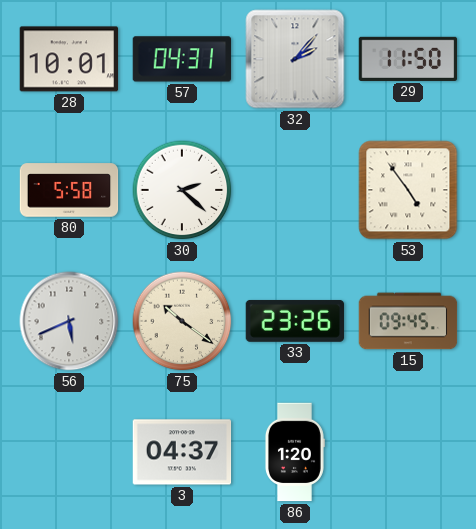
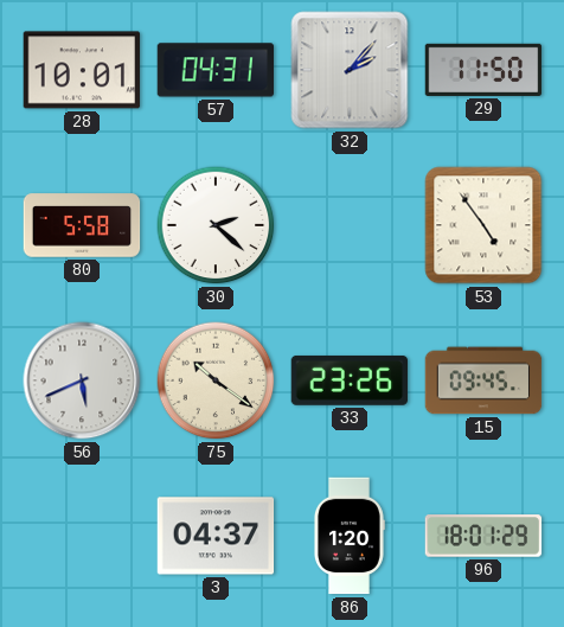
96: none -> 18:01
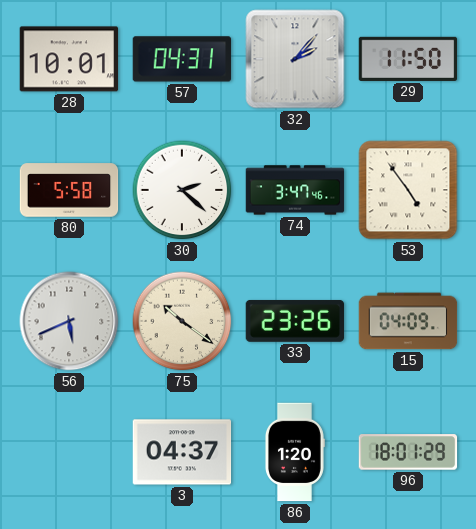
74: none -> 3:47
15: 09:45 -> 04:09
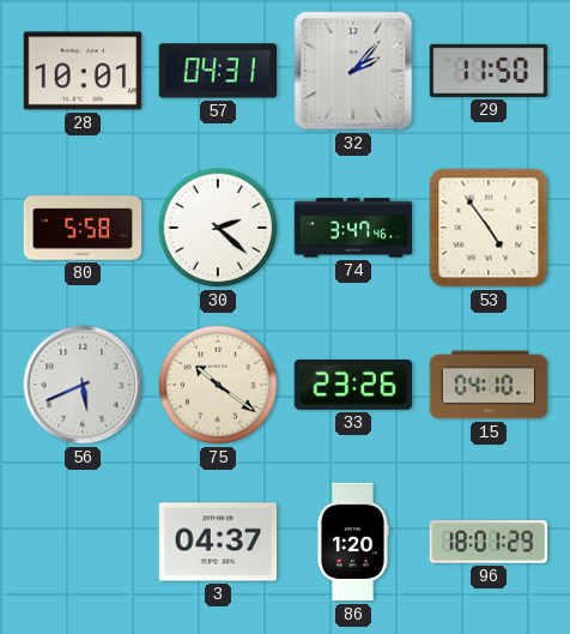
15: 04:09 -> 04:10
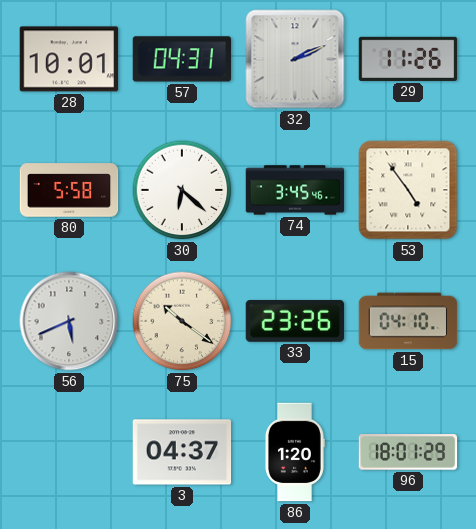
32: 2:07 -> 2:11
29: 11:50 -> 11:26
30: 2:22 -> 6:22
74: 3:47 -> 3:45
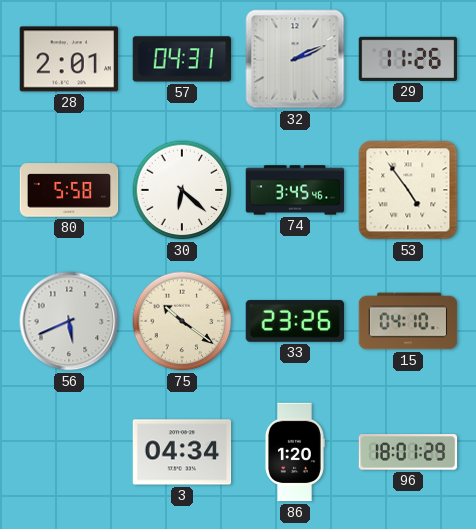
28: 10:01 -> 2:01
3: 04:37 -> 04:34
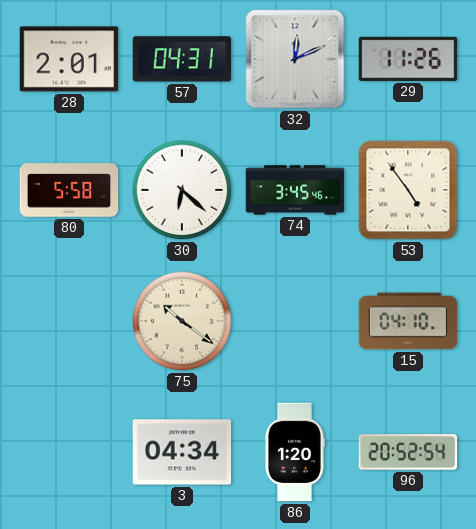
32: 2:11 -> 12:11
56: 5:41 -> none
33: 23:26 -> none
96: 18:01 -> 20:52
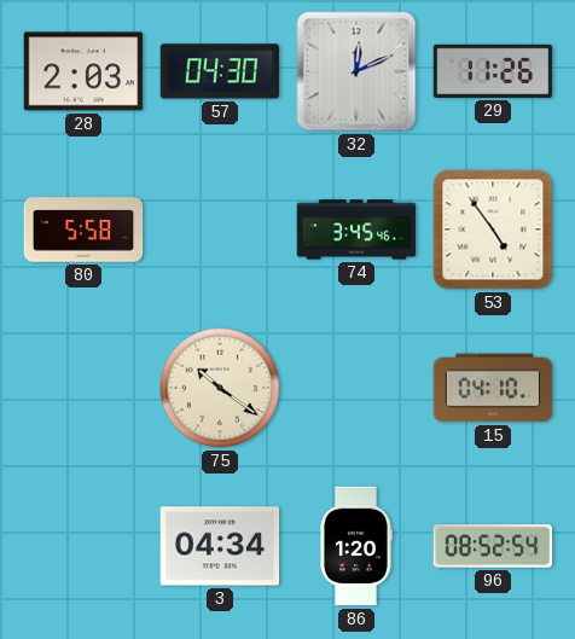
28: 2:01 -> 2:03
57: 04:31 -> 04:30
30: 6:22 -> none
96: 20:52 -> 08:52
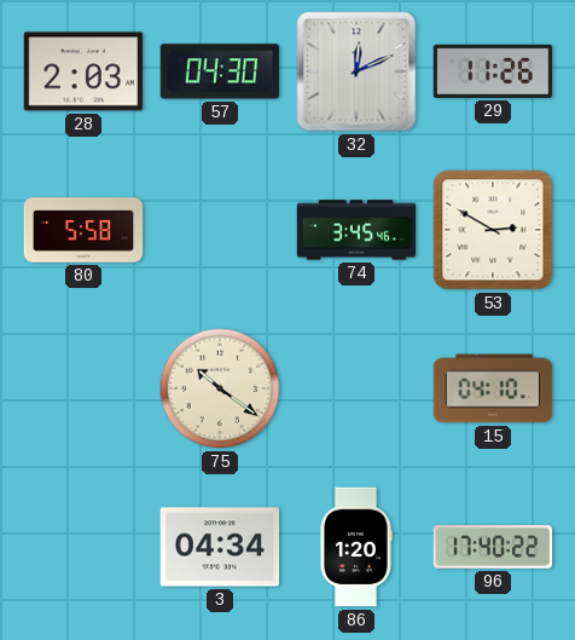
53: 4:54 -> 2:50
96: 08:52 -> 17:40
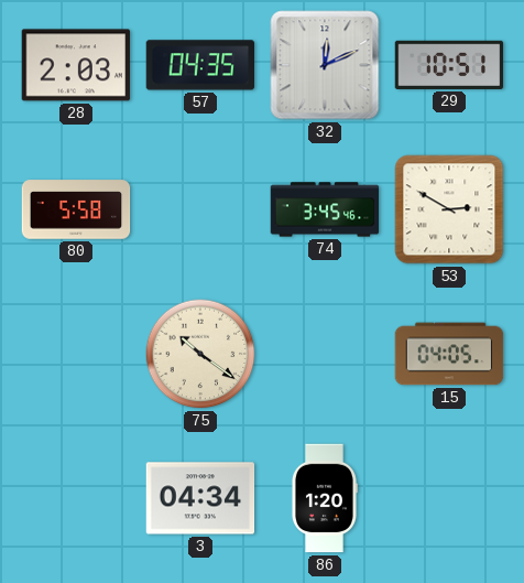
57: 04:30 -> 04:35
29: 11:26 -> 10:51
15: 04:10 -> 04:05
96: 17:40 -> none
